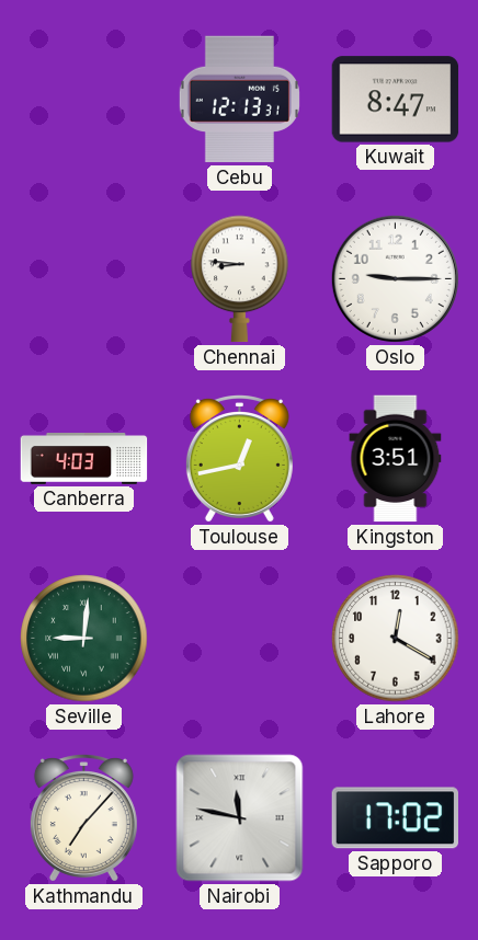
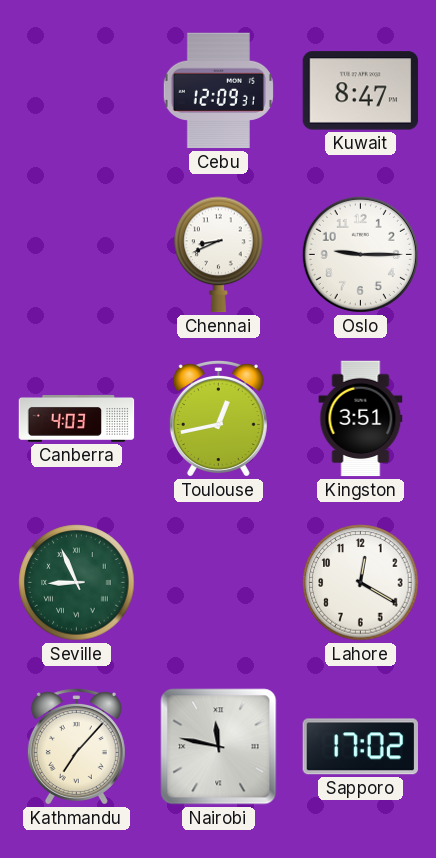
Cebu: 12:13 -> 12:09
Chennai: 8:46 -> 8:41
Seville: 9:01 -> 8:56
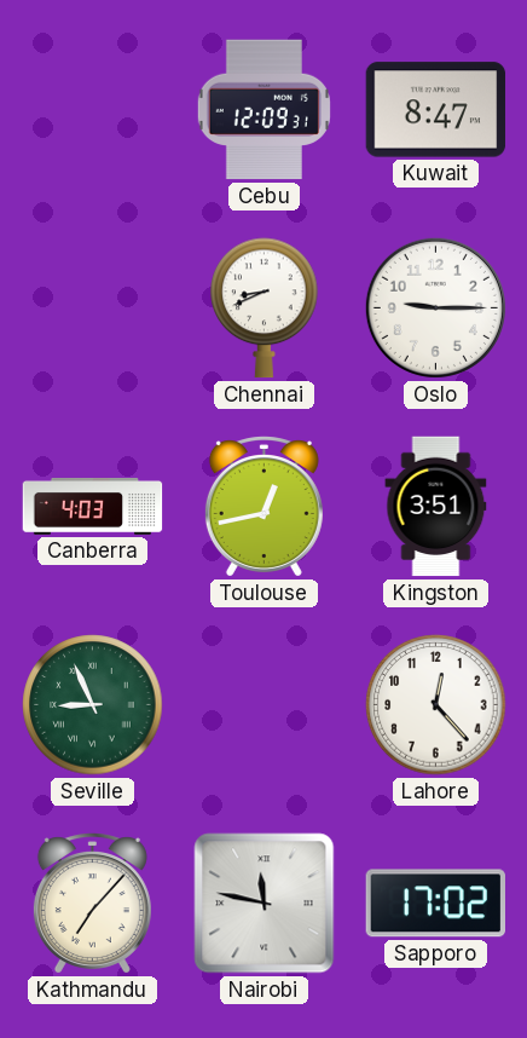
Lahore: 12:20 -> 12:23
